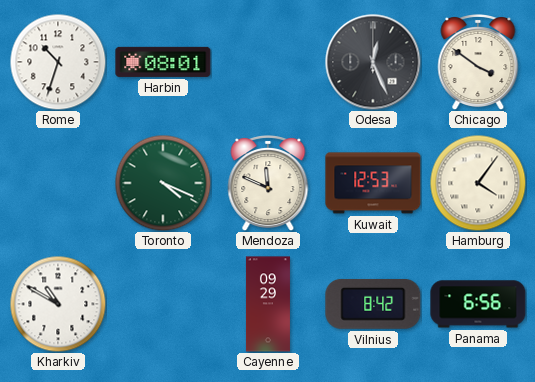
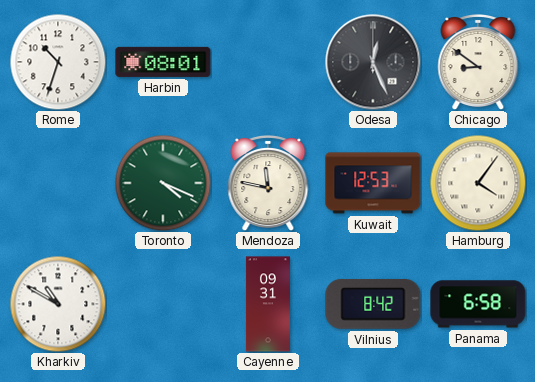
Chicago: 3:51 -> 8:51
Mendoza: 11:49 -> 11:47
Cayenne: 09:29 -> 09:31
Panama: 6:56 -> 6:58
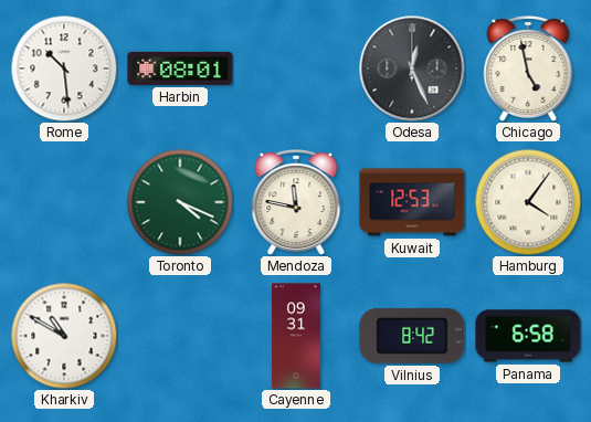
Rome: 10:33 -> 10:29
Chicago: 8:51 -> 4:58
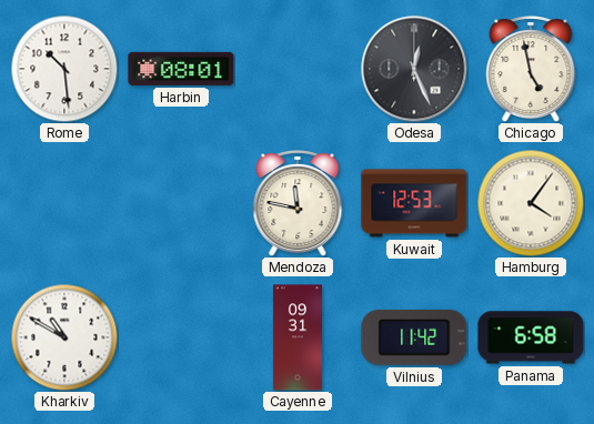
Toronto: 4:19 -> none
Vilnius: 8:42 -> 11:42
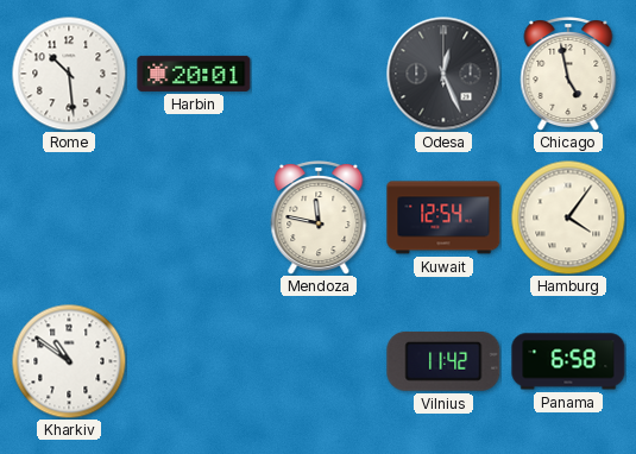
Harbin: 08:01 -> 20:01
Kuwait: 12:53 -> 12:54
Kharkiv: 10:50 -> 10:51
Cayenne: 09:31 -> none
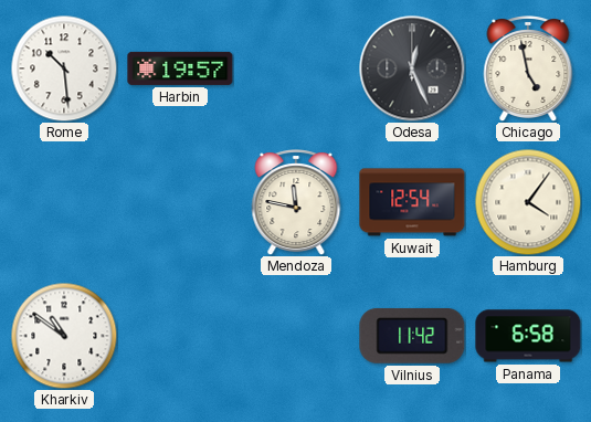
Harbin: 20:01 -> 19:57
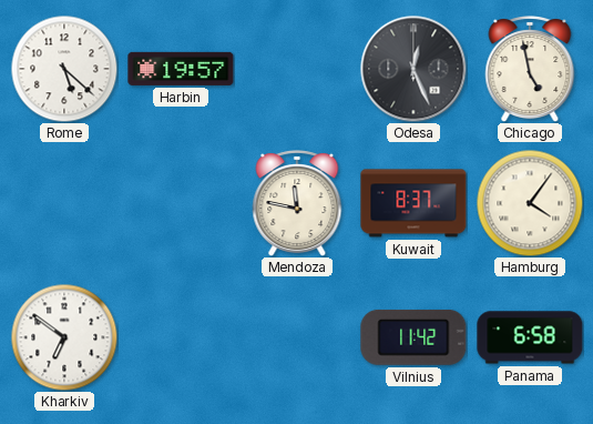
Rome: 10:29 -> 5:22
Kuwait: 12:54 -> 8:37
Kharkiv: 10:51 -> 6:51
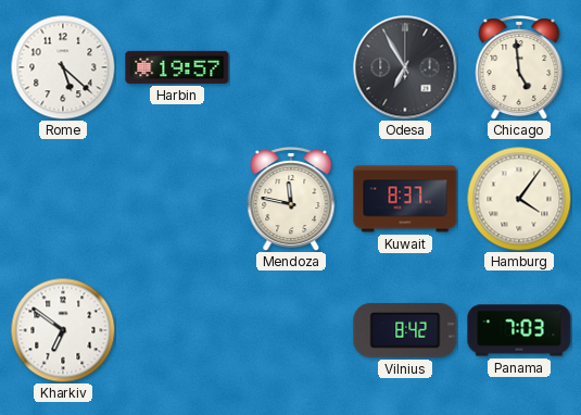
Odesa: 12:26 -> 6:55
Chicago: 4:58 -> 4:59
Vilnius: 11:42 -> 8:42
Panama: 6:58 -> 7:03
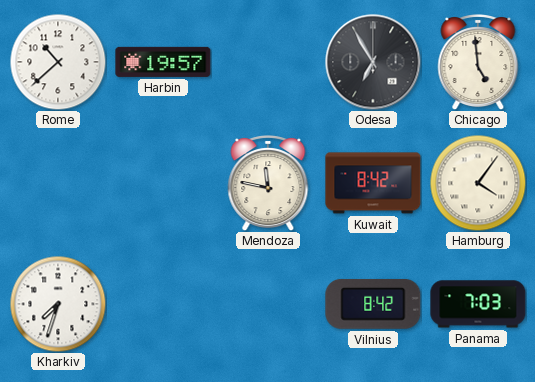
Rome: 5:22 -> 10:38
Kuwait: 8:37 -> 8:42
Kharkiv: 6:51 -> 7:33
